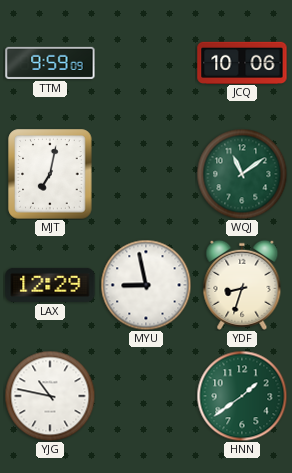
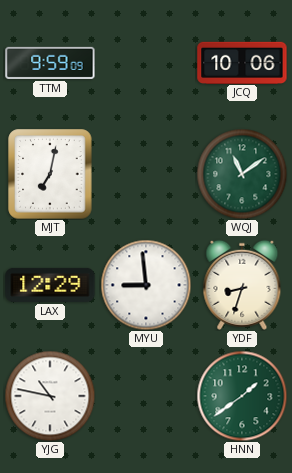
MYU: 8:58 -> 8:59
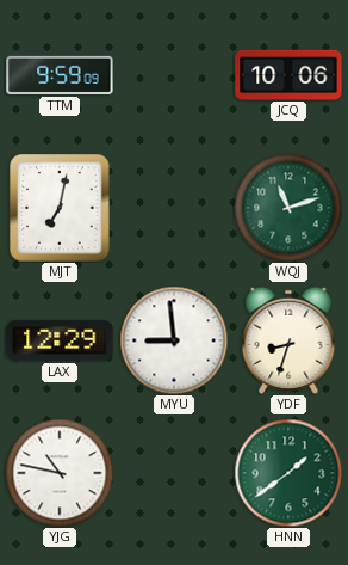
WQJ: 11:09 -> 11:12
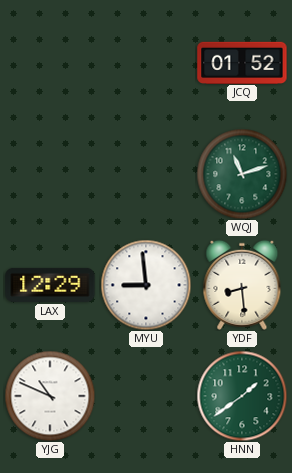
TTM: 9:59 -> none
JCQ: 10:06 -> 01:52
MJT: 7:02 -> none
YDF: 8:33 -> 8:29
YJG: 10:47 -> 10:49
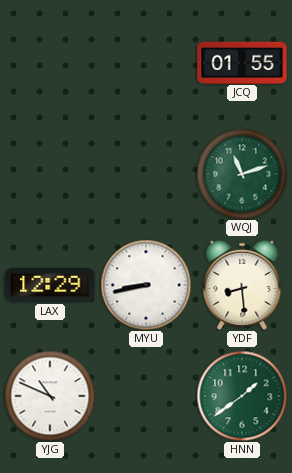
JCQ: 01:52 -> 01:55
MYU: 8:59 -> 8:43
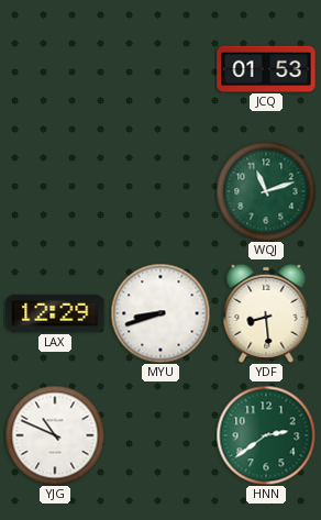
JCQ: 01:55 -> 01:53
MYU: 8:43 -> 8:42
HNN: 1:39 -> 2:39
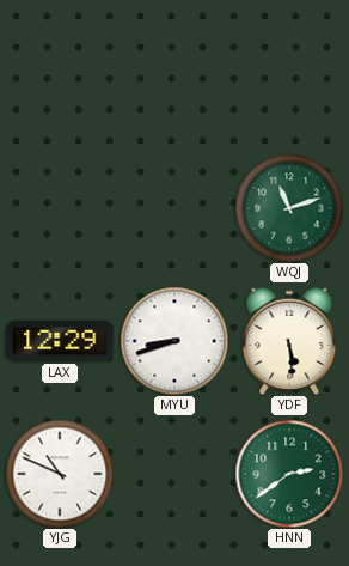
JCQ: 01:53 -> none
YDF: 8:29 -> 5:29
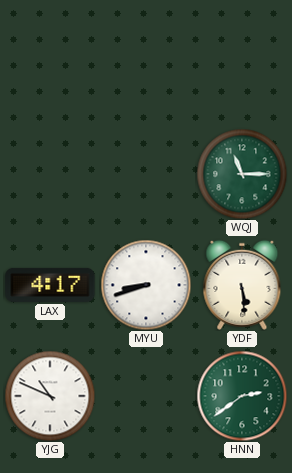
WQJ: 11:12 -> 11:15
LAX: 12:29 -> 4:17
